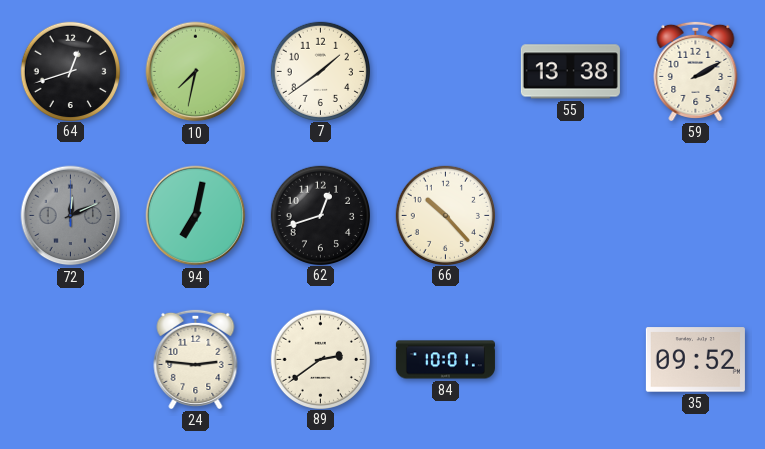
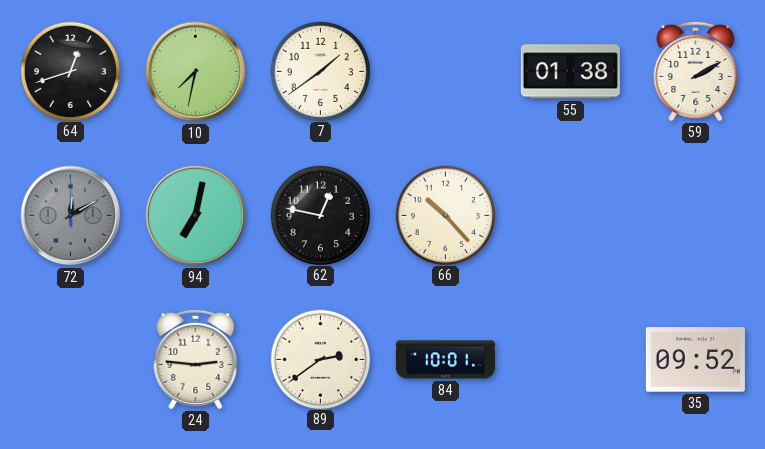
55: 13:38 -> 01:38
72: 12:11 -> 12:10
62: 12:42 -> 12:47
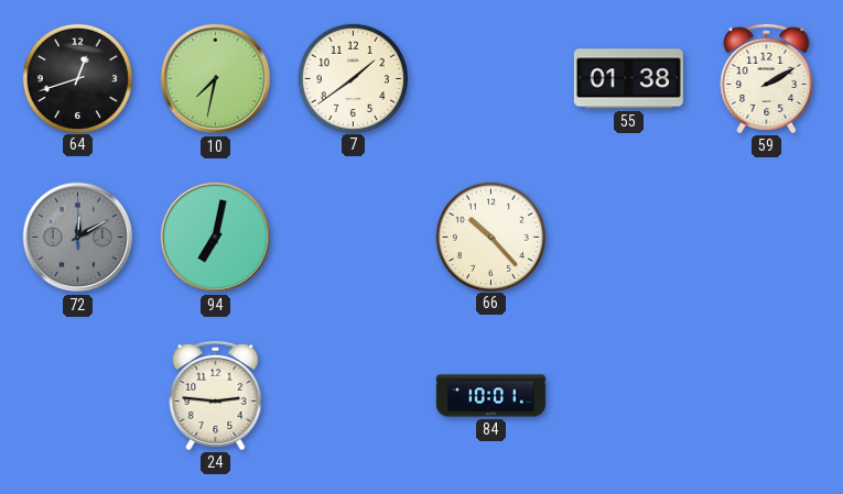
62: 12:47 -> none
89: 2:39 -> none
35: 09:52 -> none
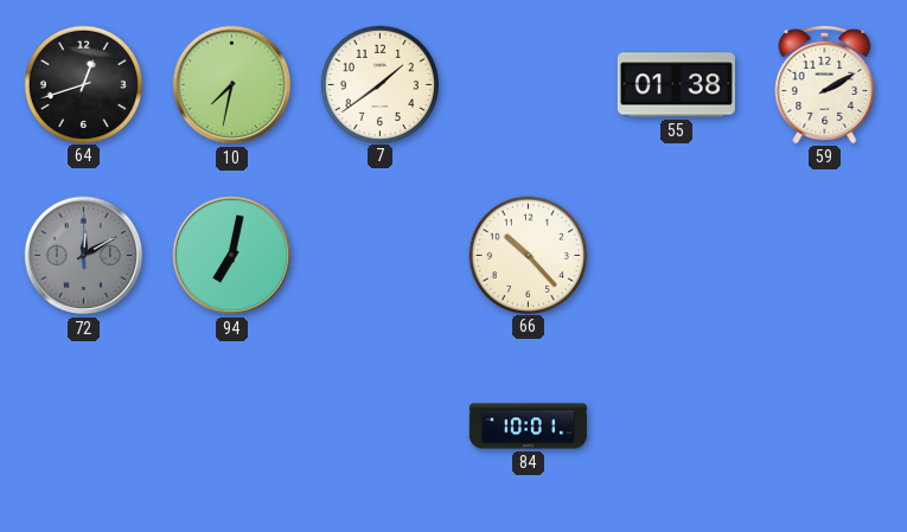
24: 2:46 -> none
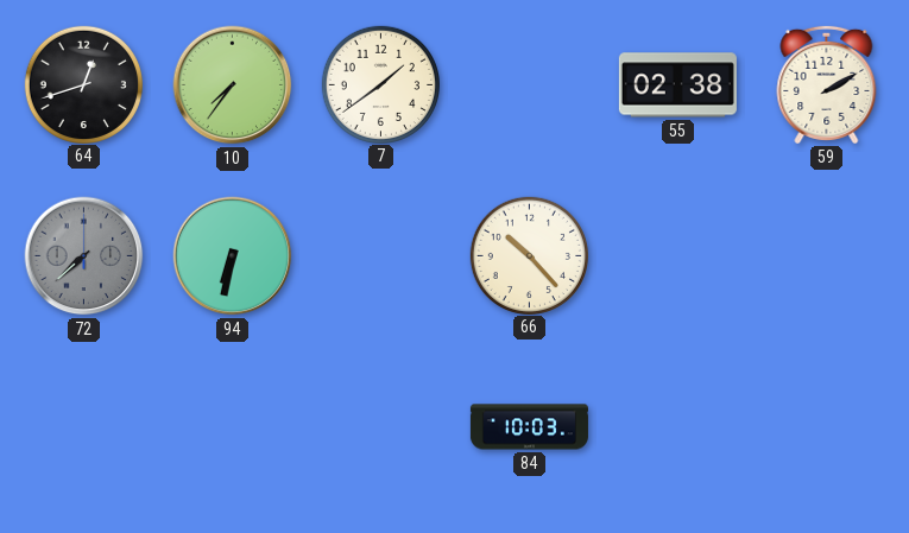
10: 7:32 -> 7:36
55: 01:38 -> 02:38
72: 12:10 -> 7:38
94: 7:02 -> 6:32
84: 10:01 -> 10:03
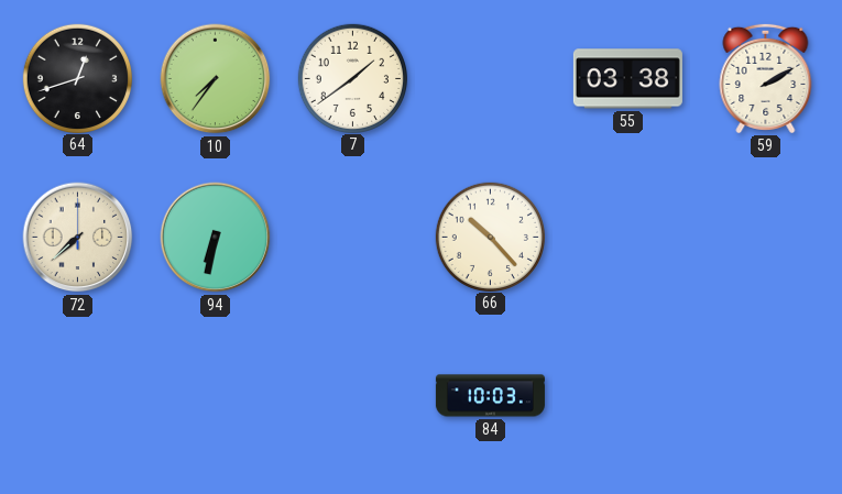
55: 02:38 -> 03:38
72 dial: grey -> cream
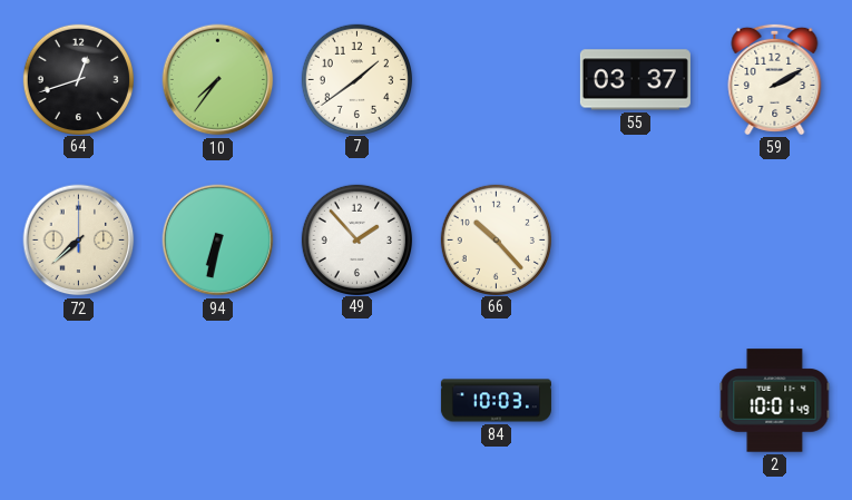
55: 03:38 -> 03:37
49: none -> 1:53
2: none -> 10:01
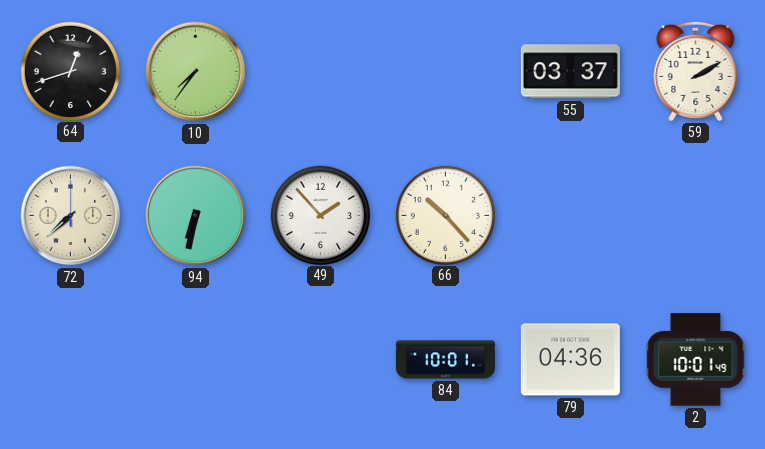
7: 1:39 -> none
84: 10:03 -> 10:01
79: none -> 04:36
